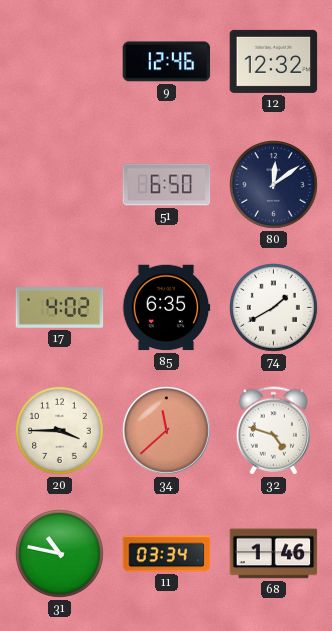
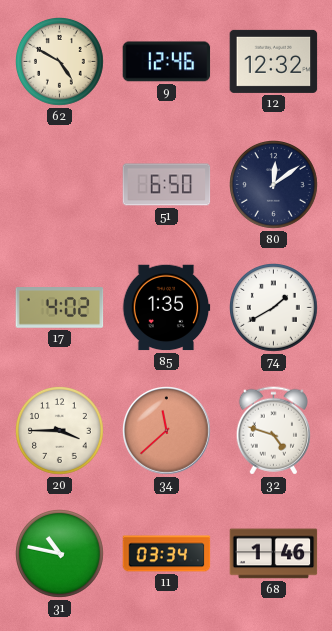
62: none -> 4:50
85: 6:35 -> 1:35
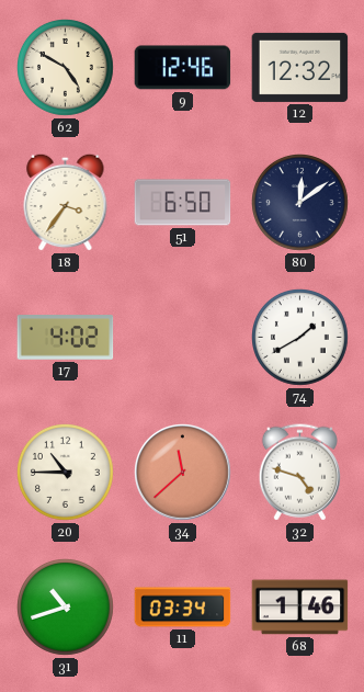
18: none -> 3:36
85: 1:35 -> none
20: 3:45 -> 10:45
31: 10:47 -> 10:42
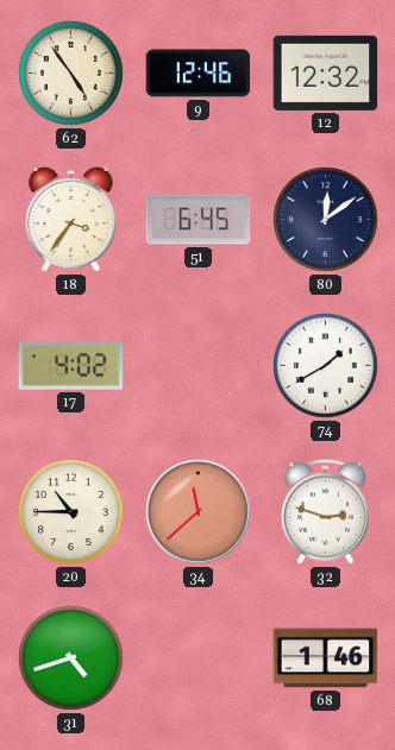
62: 4:50 -> 4:54
51: 6:50 -> 6:45
32: 4:48 -> 2:48
31: 10:42 -> 4:42
11: 03:34 -> none
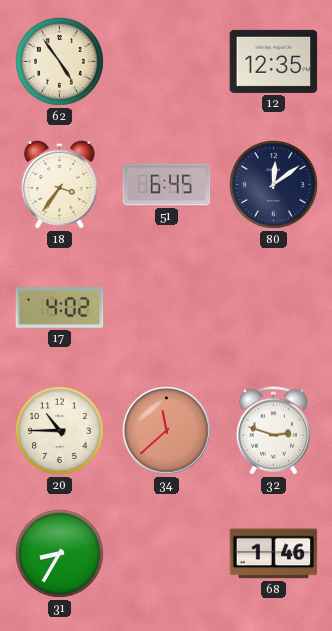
9: 12:46 -> none
12: 12:32 -> 12:35
74: 1:40 -> none
31: 4:42 -> 8:35
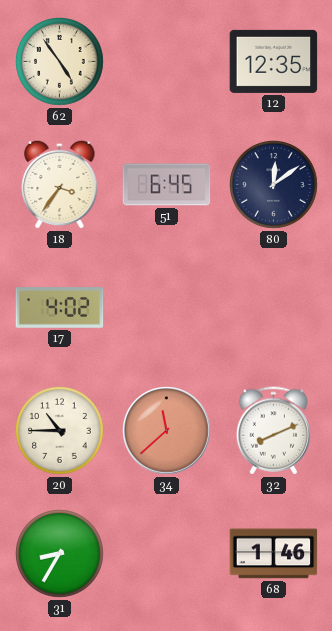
32: 2:48 -> 8:11
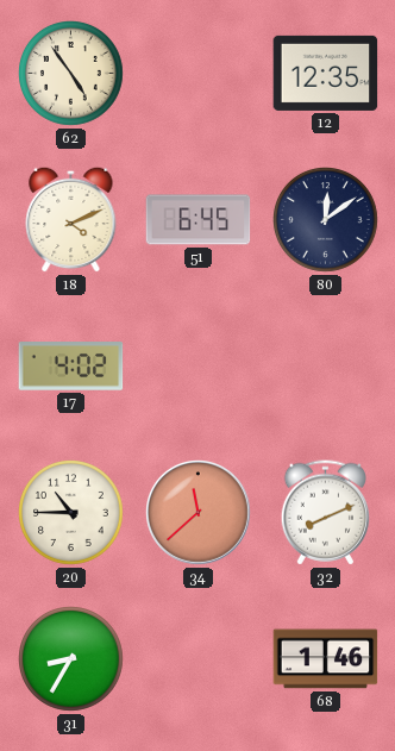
18: 3:36 -> 4:11
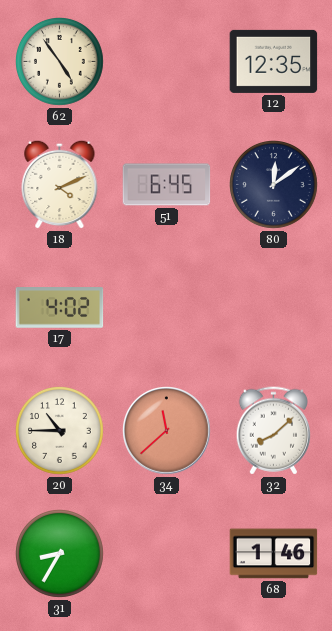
32: 8:11 -> 8:08
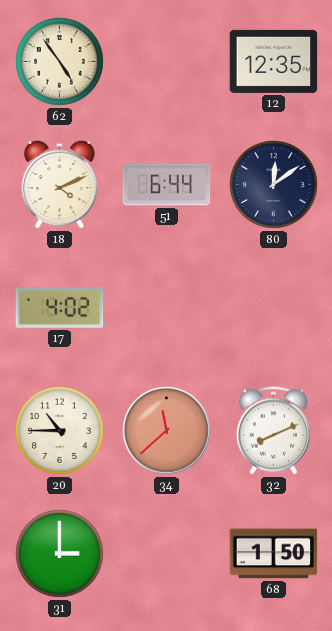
51: 6:45 -> 6:44
32: 8:08 -> 8:11
31: 8:35 -> 3:00
68: 1:46 -> 1:50
